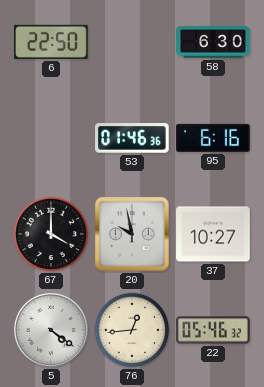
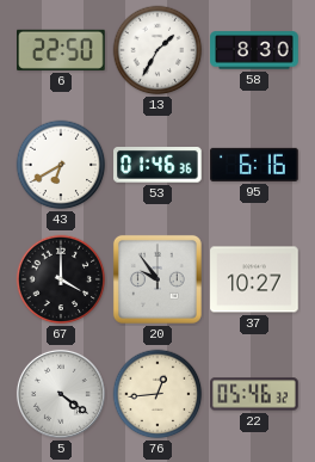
13: none -> 1:35
58: 6:30 -> 8:30
43: none -> 6:40
20: 9:58 -> 9:54
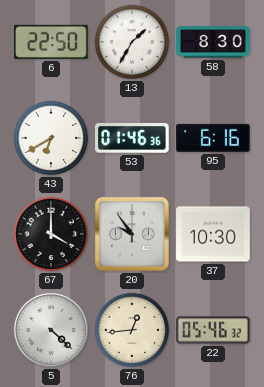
37: 10:27 -> 10:30
5: 4:21 -> 4:22
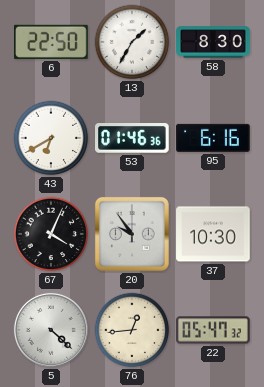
67: 4:00 -> 4:04
22: 05:46 -> 05:47
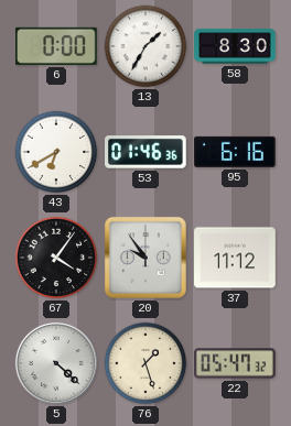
6: 22:50 -> 0:00
67: 4:04 -> 4:06
37: 10:30 -> 11:12
76: 12:44 -> 1:27
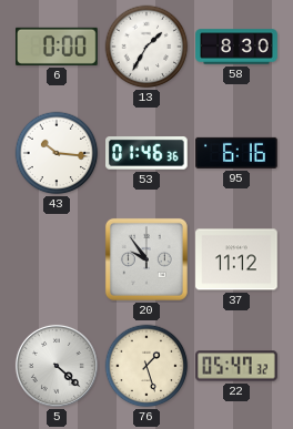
43: 6:40 -> 10:16
67: 4:06 -> none
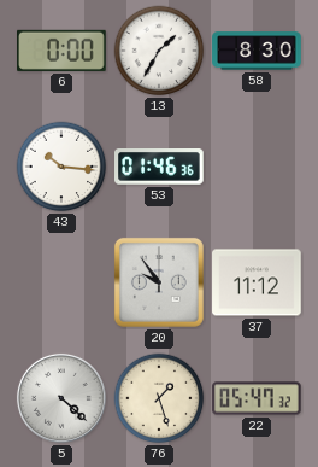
95: 6:16 -> none
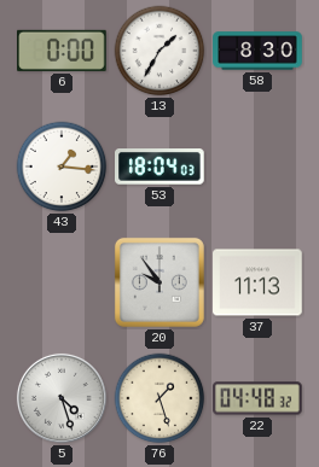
43: 10:16 -> 1:16
53: 01:46 -> 18:04
37: 11:12 -> 11:13
5: 4:22 -> 4:27
22: 05:47 -> 04:48
